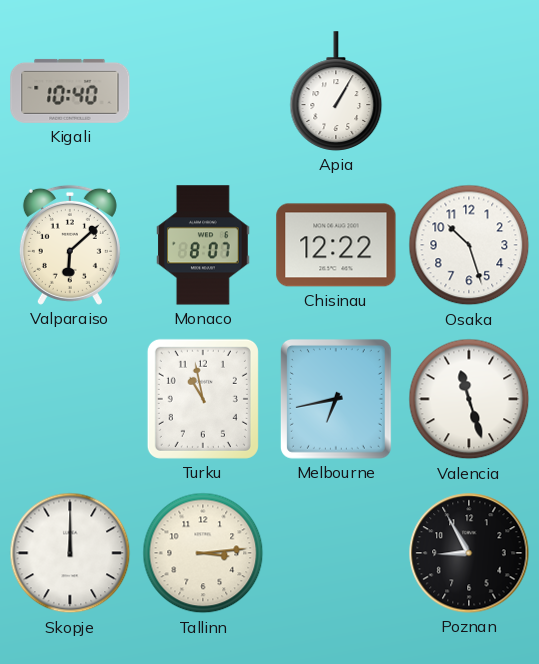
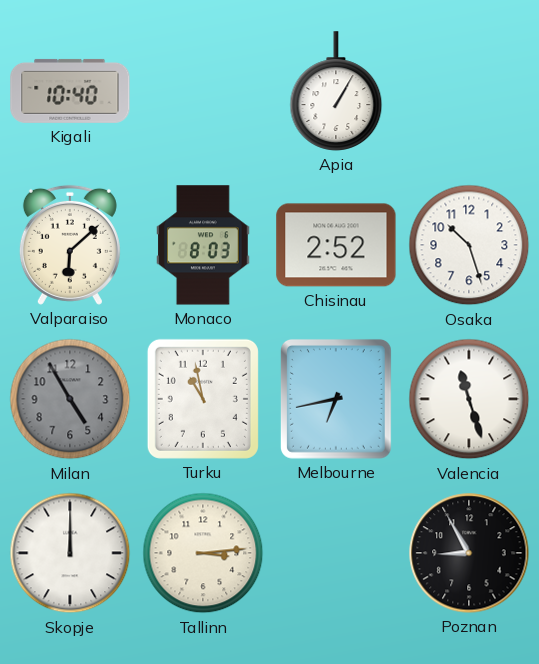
Monaco: 8:07 -> 8:03
Chisinau: 12:22 -> 2:52
Milan: none -> 4:55
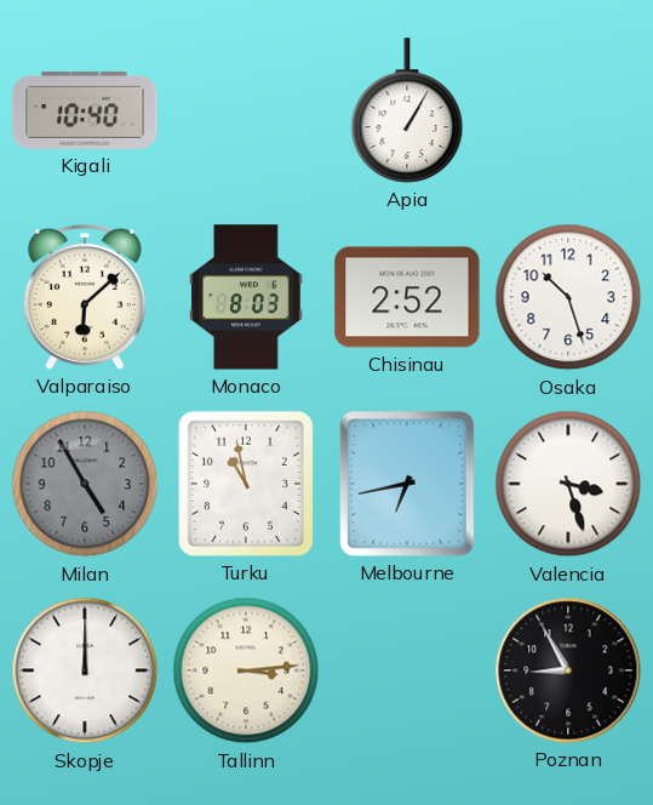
Valencia: 11:27 -> 3:27
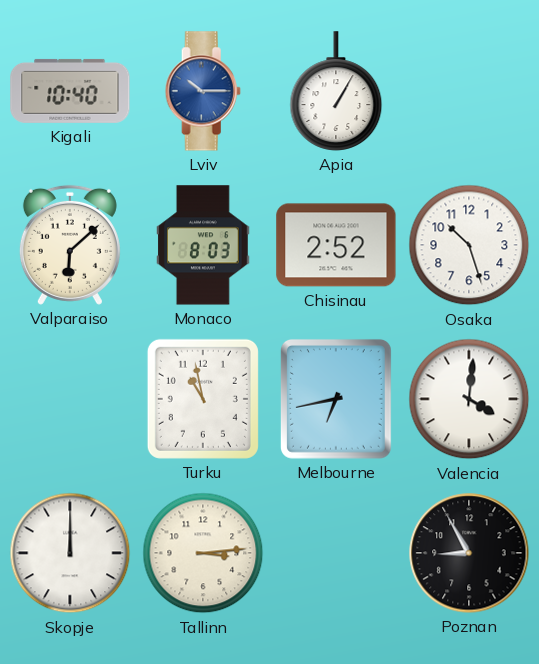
Lviv: none -> 10:15
Milan: 4:55 -> none
Valencia: 3:27 -> 4:01
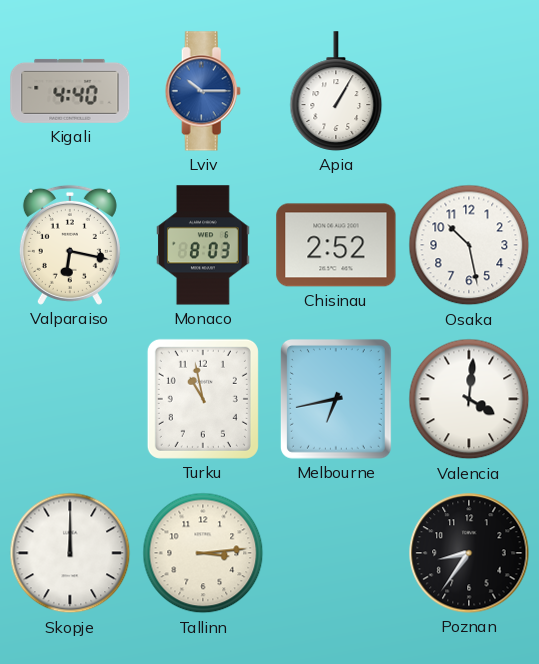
Kigali: 10:40 -> 4:40
Valparaiso: 6:08 -> 6:17
Osaka: 10:27 -> 10:28
Poznan: 8:55 -> 8:36
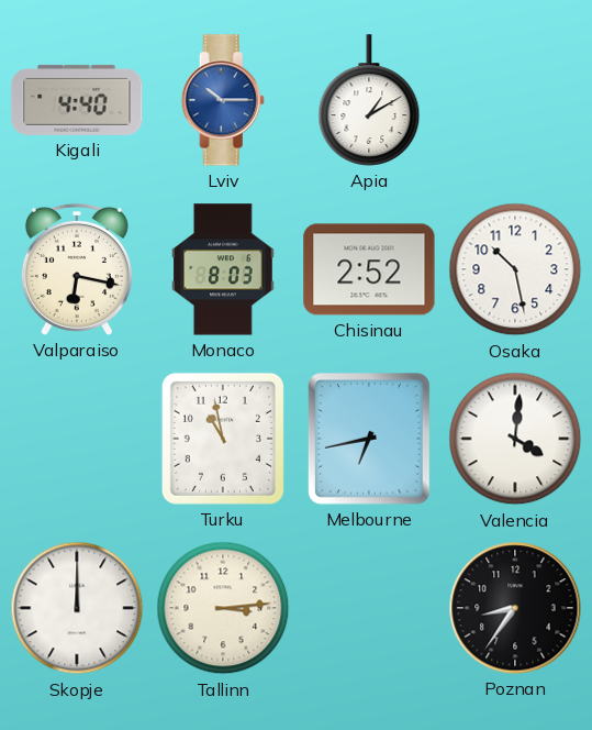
Apia: 1:05 -> 1:10
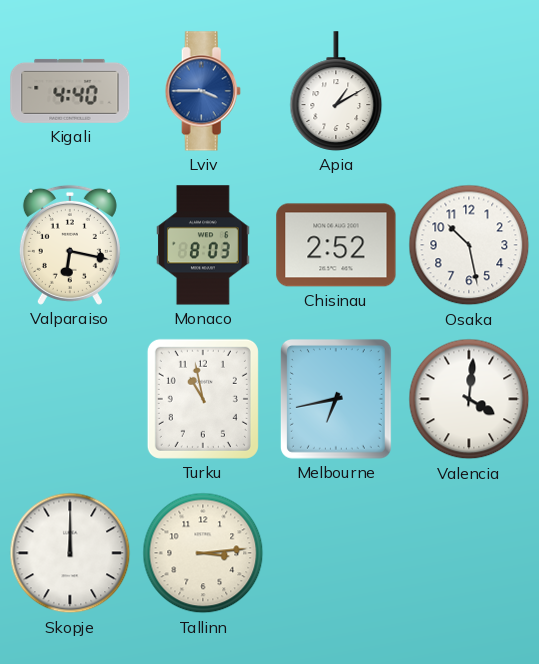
Lviv: 10:15 -> 3:45
Poznan: 8:36 -> none
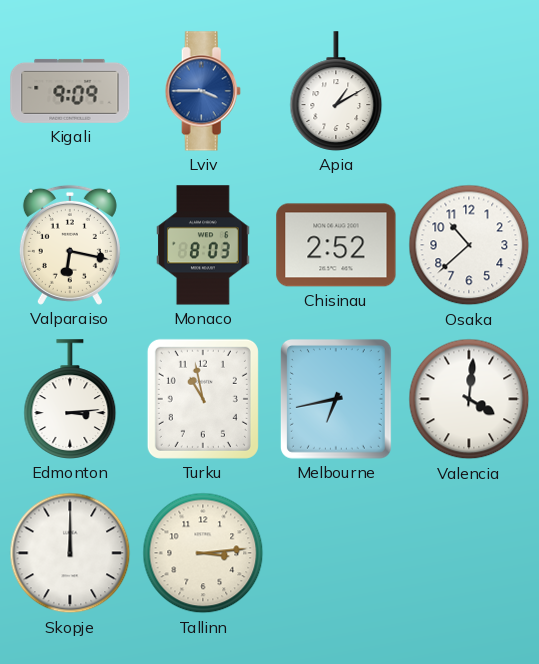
Kigali: 4:40 -> 9:09
Osaka: 10:28 -> 10:38
Edmonton: none -> 3:14
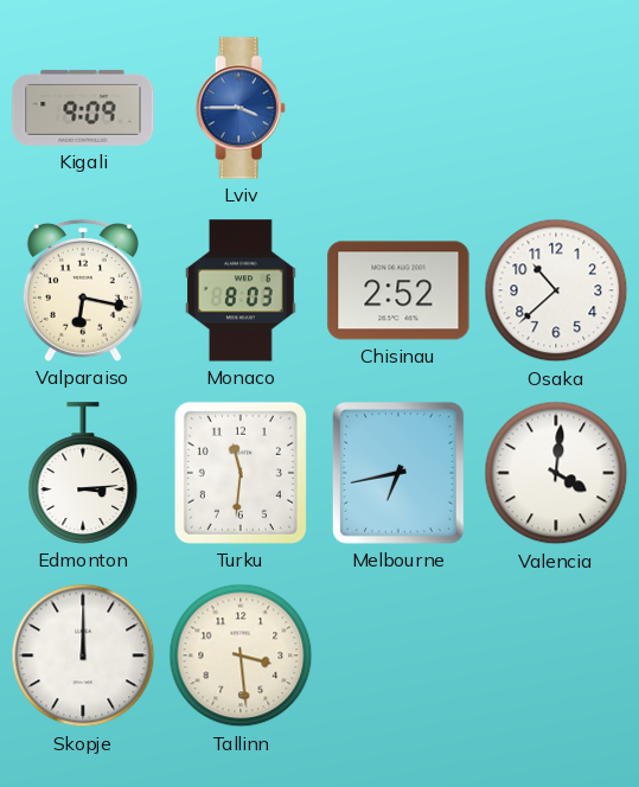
Apia: 1:10 -> none
Turku: 10:58 -> 11:31
Tallinn: 3:14 -> 3:29
